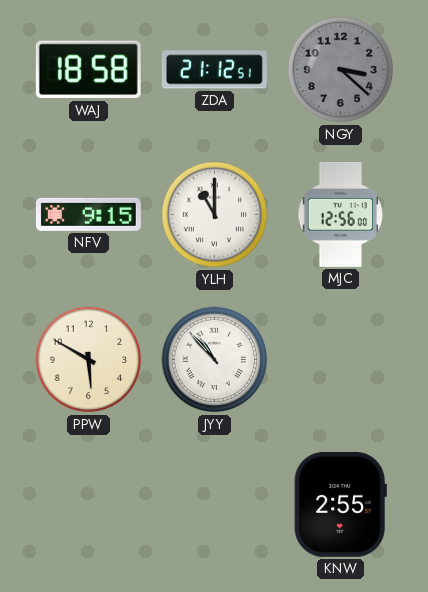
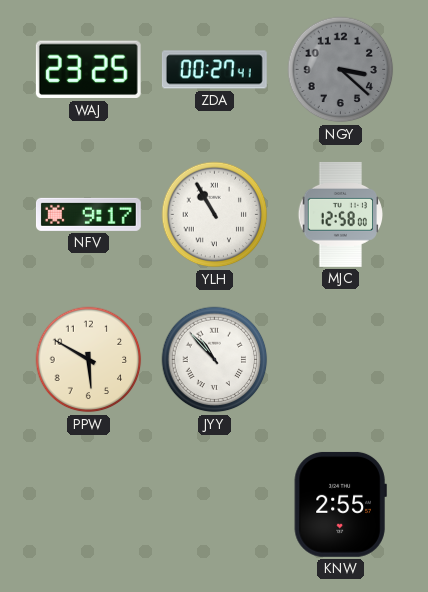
WAJ: 18:58 -> 23:25
ZDA: 21:12 -> 00:27
NFV: 9:15 -> 9:17
YLH: 11:00 -> 10:55
MJC: 12:56 -> 12:58
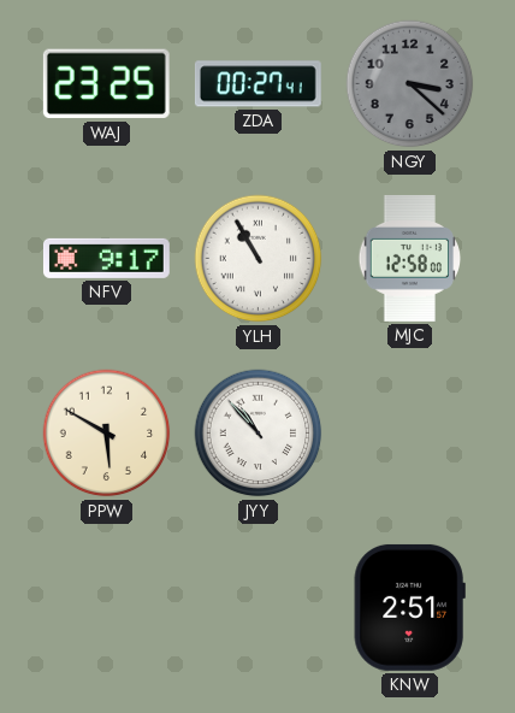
KNW: 2:55 -> 2:51
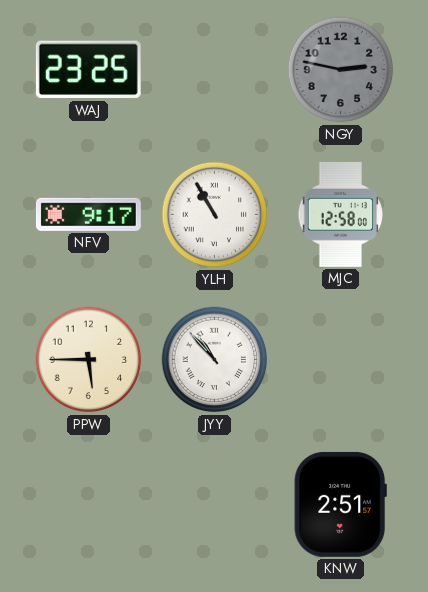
ZDA: 00:27 -> none
NGY: 3:22 -> 2:47
PPW: 5:50 -> 5:45
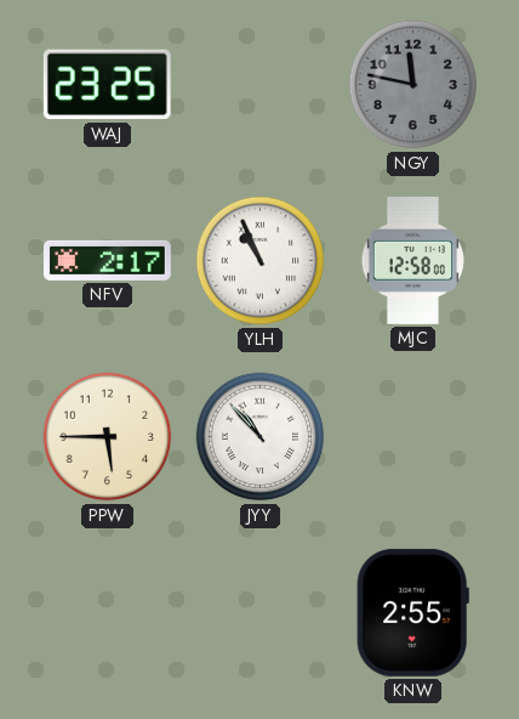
NGY: 2:47 -> 11:47
NFV: 9:17 -> 2:17
YLH: 10:55 -> 10:56
KNW: 2:51 -> 2:55
